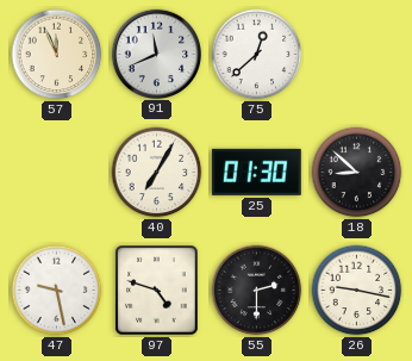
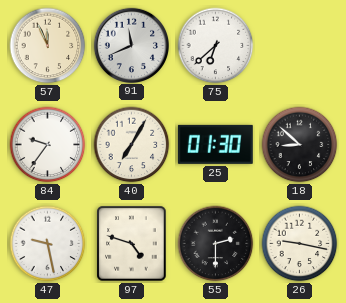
75: 12:38 -> 6:38
84: none -> 9:36
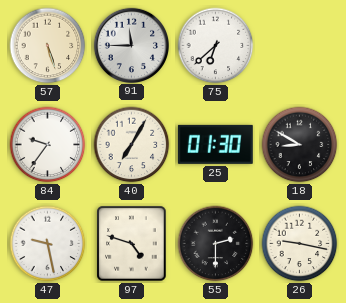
57: 11:56 -> 5:27
91: 11:41 -> 11:45
18: 8:52 -> 8:50
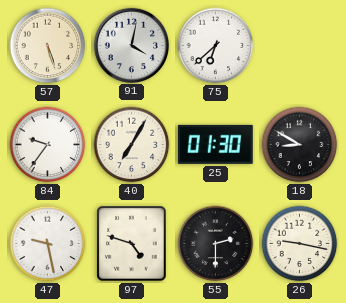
91: 11:45 -> 4:02
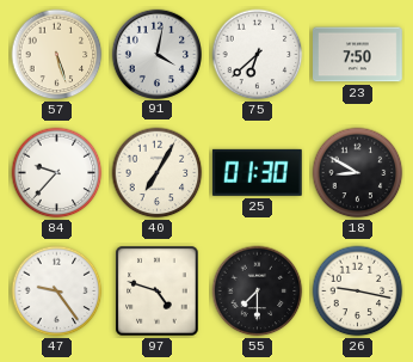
23: none -> 7:50
84: 9:36 -> 9:37
47: 9:28 -> 9:24
55: 2:30 -> 7:30
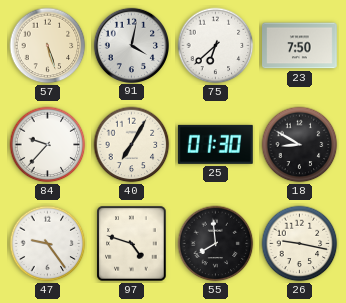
55: 7:30 -> 7:59
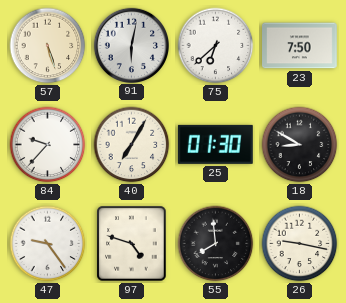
91: 4:02 -> 6:02
